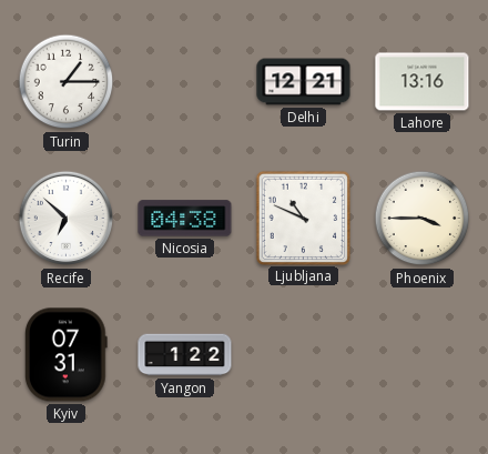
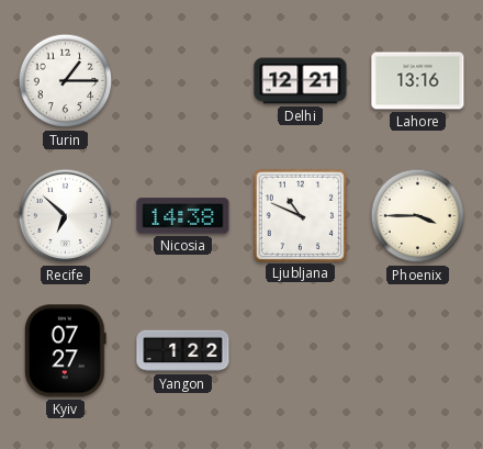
Nicosia: 04:38 -> 14:38
Kyiv: 07:31 -> 07:27
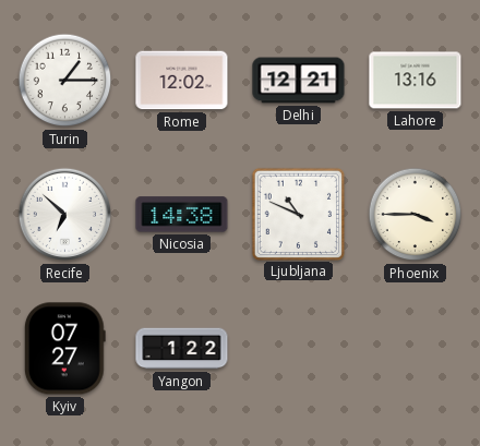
Rome: none -> 12:02
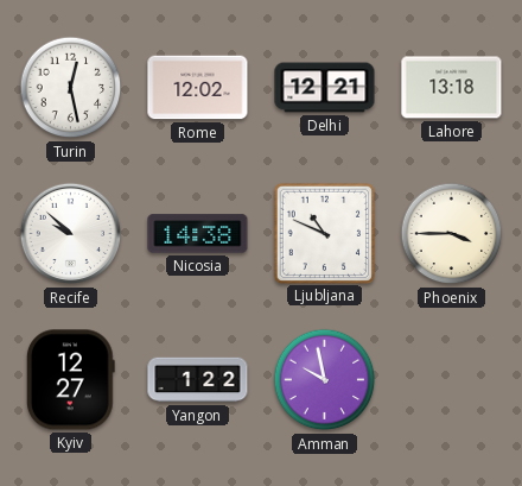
Turin: 1:15 -> 12:28
Lahore: 13:16 -> 13:18
Recife: 6:52 -> 9:52
Kyiv: 07:27 -> 12:27
Amman: none -> 9:58
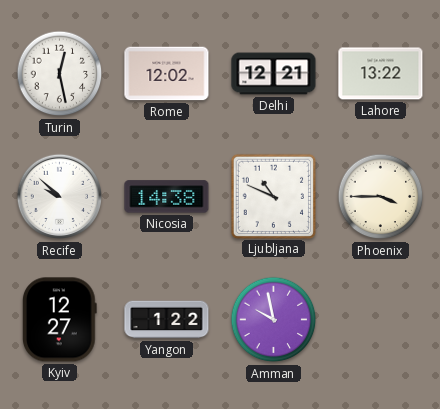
Lahore: 13:18 -> 13:22
